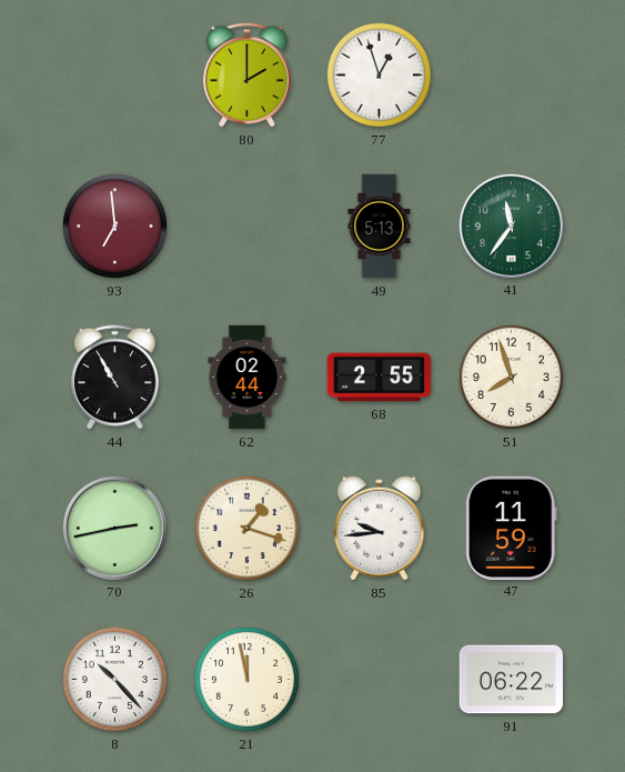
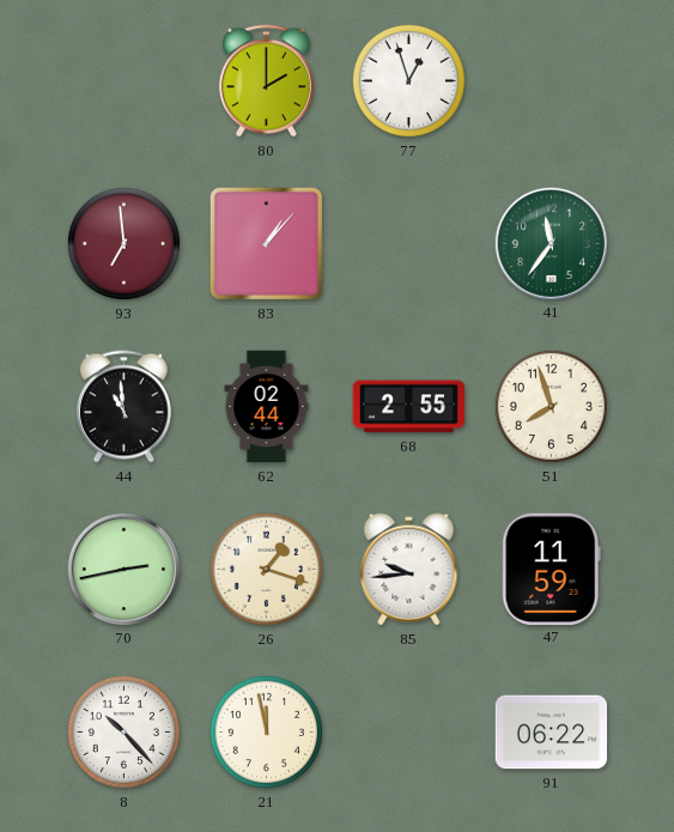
83: none -> 1:07
49: 5:13 -> none
44: 10:55 -> 10:59
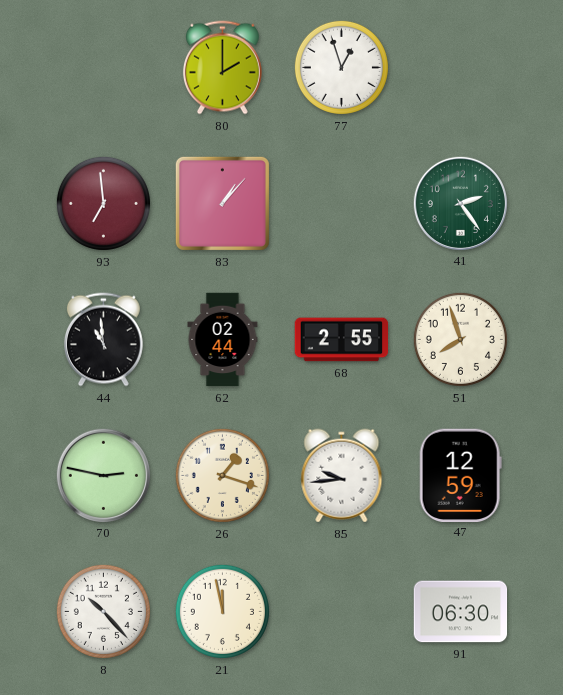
41: 11:36 -> 2:24
70: 2:43 -> 2:47
47: 11:59 -> 12:59
91: 06:22 -> 06:30
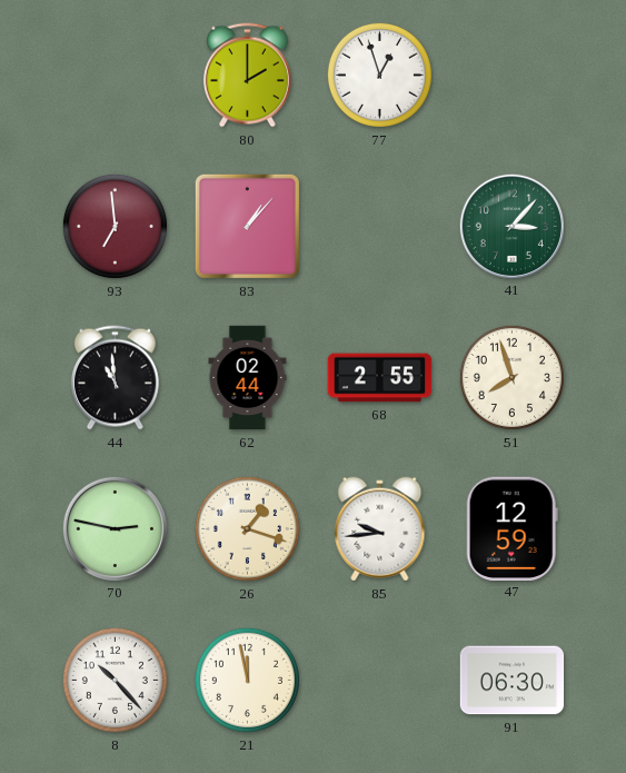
41: 2:24 -> 3:07
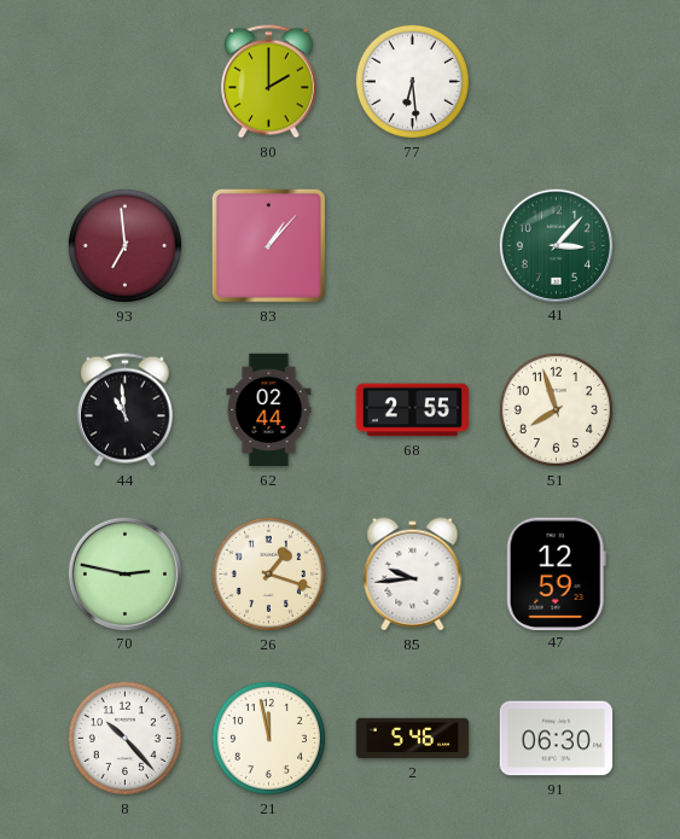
77: 12:57 -> 6:29
2: none -> 5:46
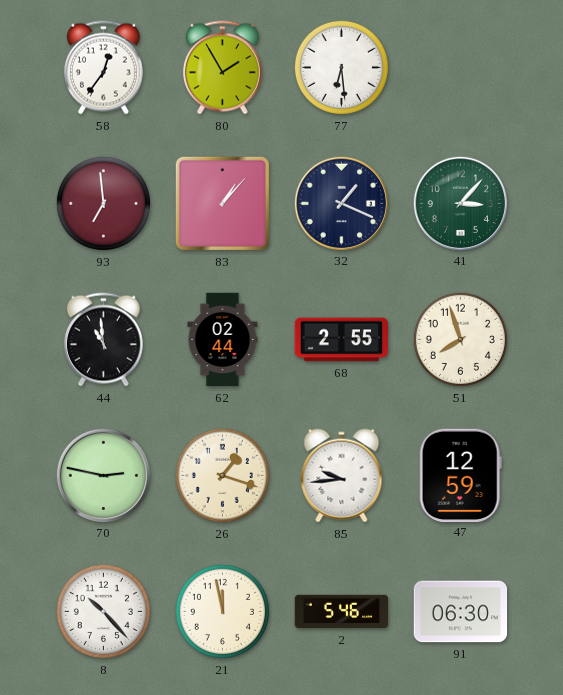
58: none -> 12:36
80: 2:00 -> 1:55
32: none -> 1:19
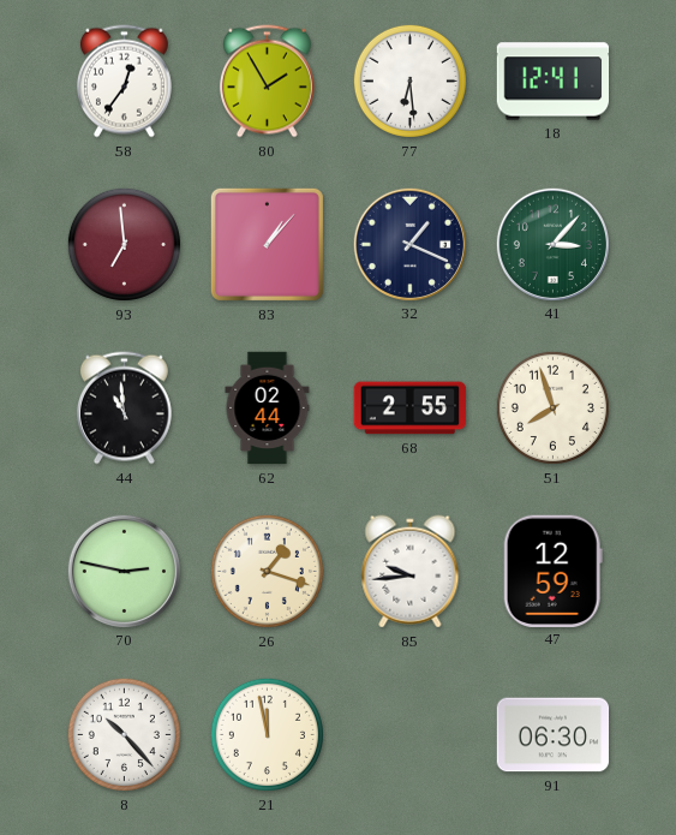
18: none -> 12:41
2: 5:46 -> none
